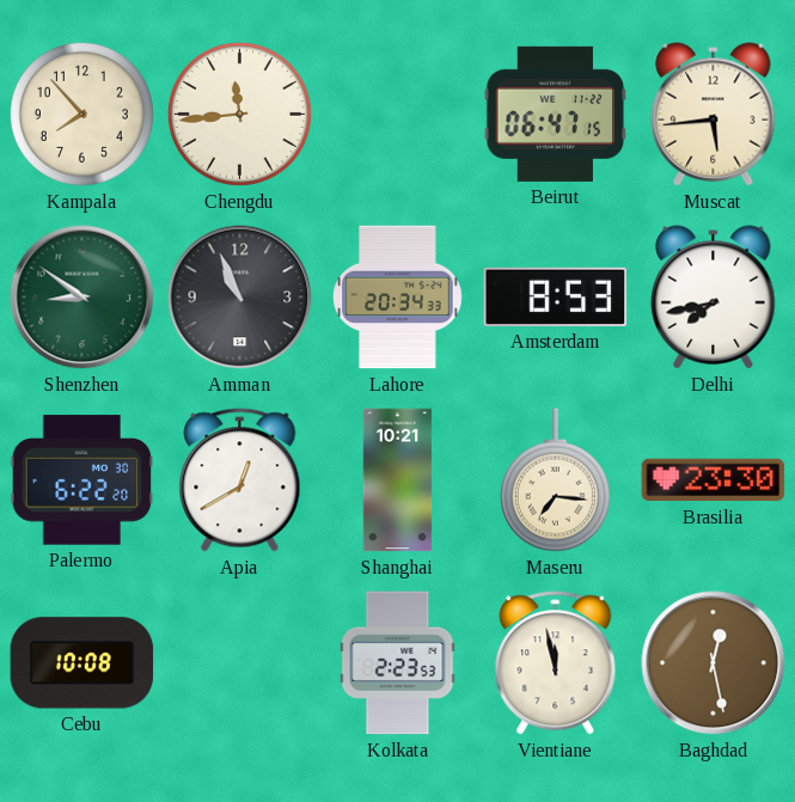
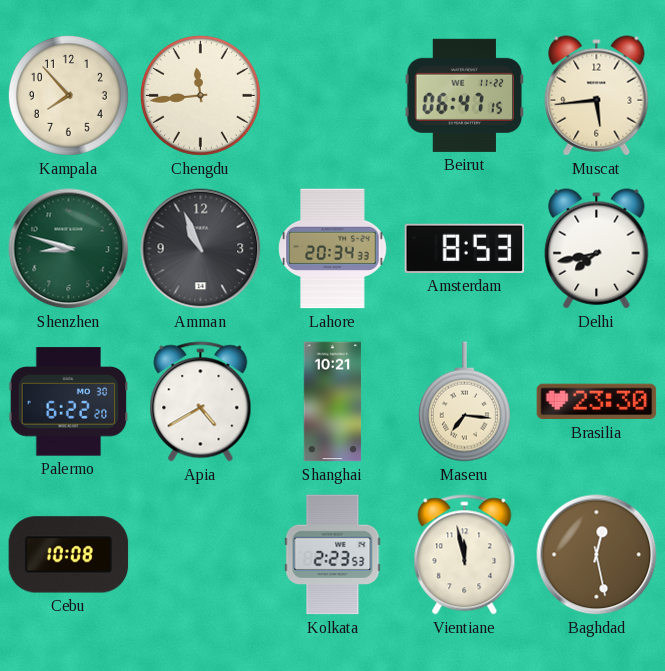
Shenzhen: 8:51 -> 8:48
Apia: 12:40 -> 4:40
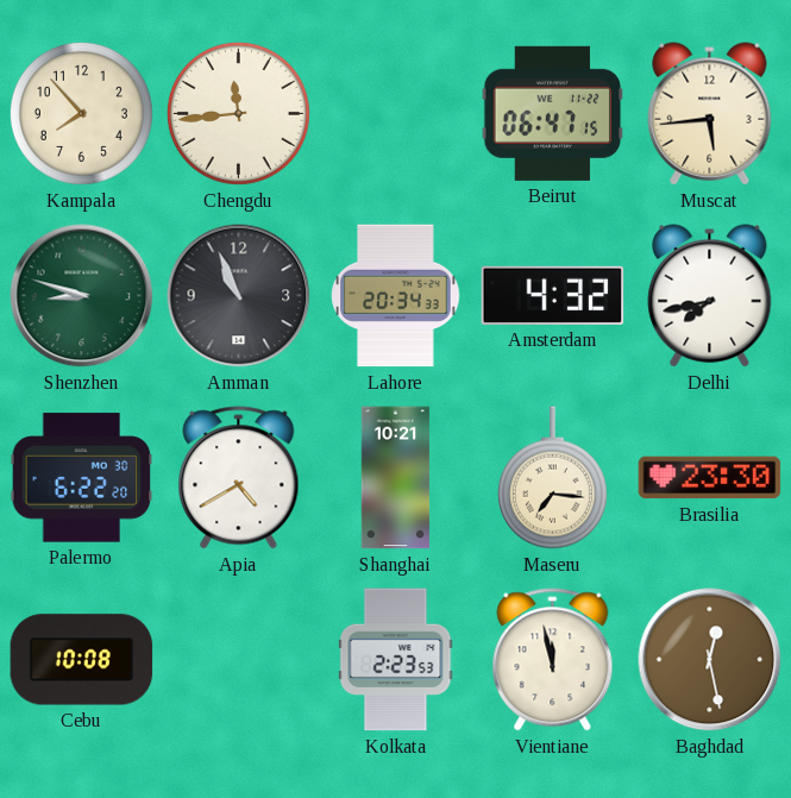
Amsterdam: 8:53 -> 4:32
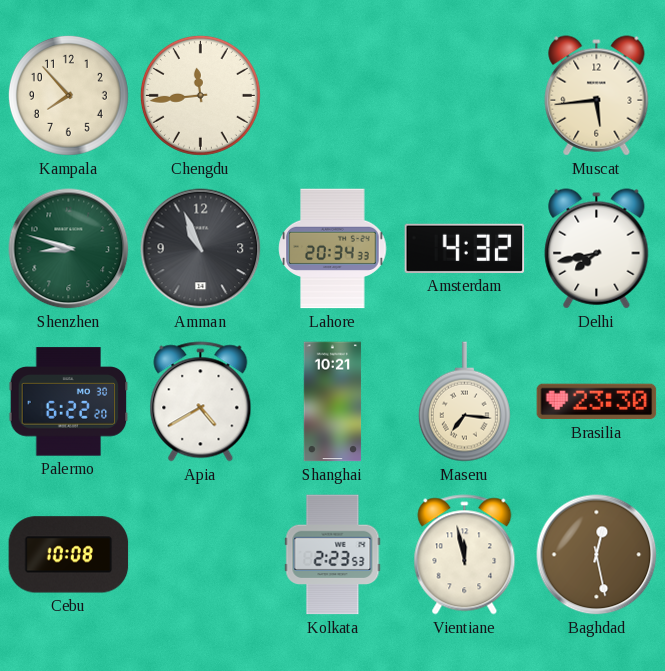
Beirut: 06:47 -> none
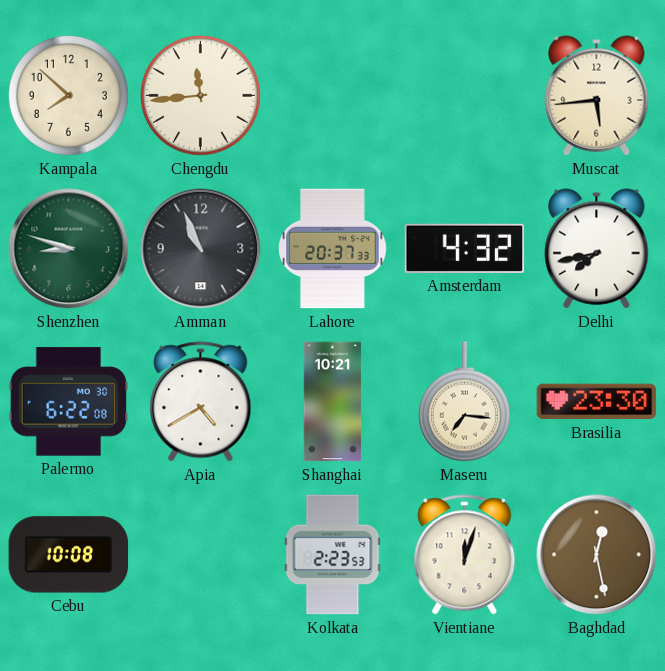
Kampala: 7:53 -> 7:52
Lahore: 20:34 -> 20:37
Palermo: 6:22:20 -> 6:22:08
Vientiane: 11:58 -> 12:03
